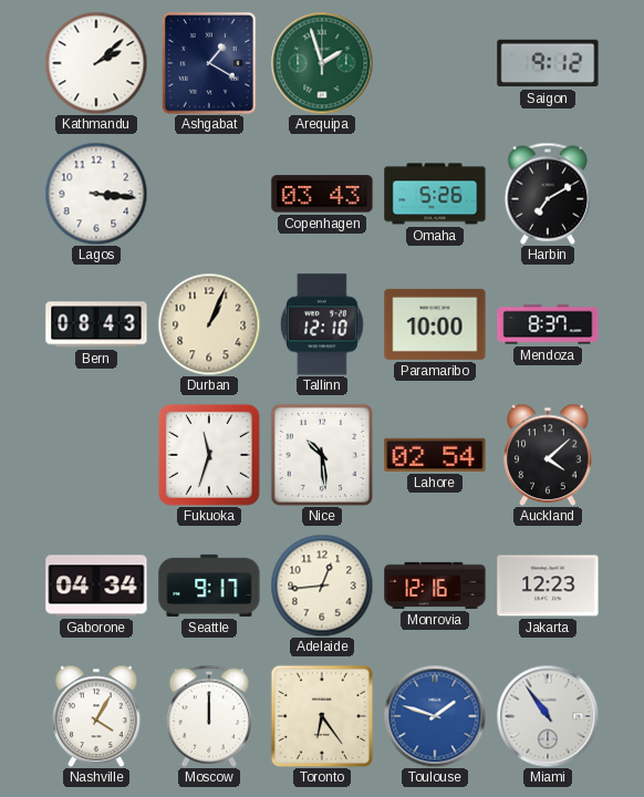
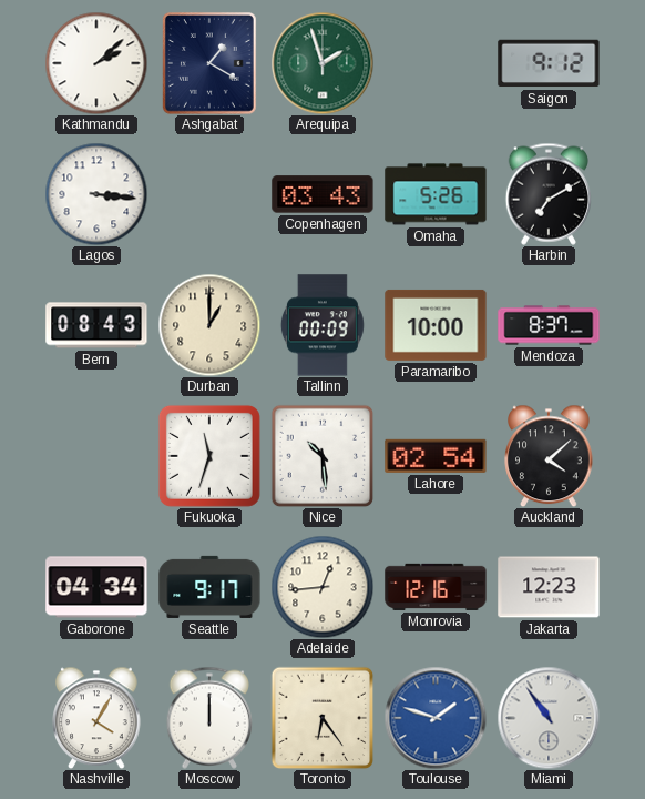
Durban: 1:04 -> 1:00
Tallinn: 12:10 -> 00:09
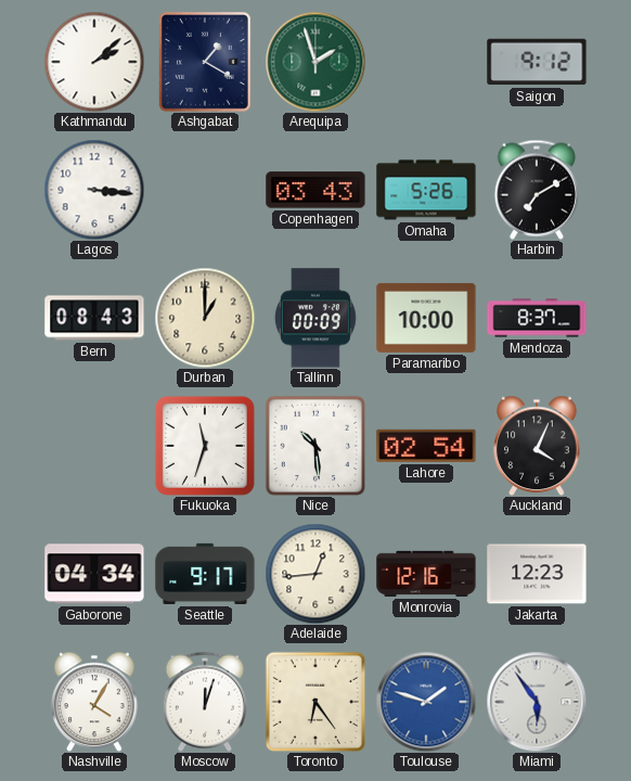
Auckland: 4:08 -> 4:04
Moscow: 12:00 -> 12:03
Miami: 10:54 -> 5:54
